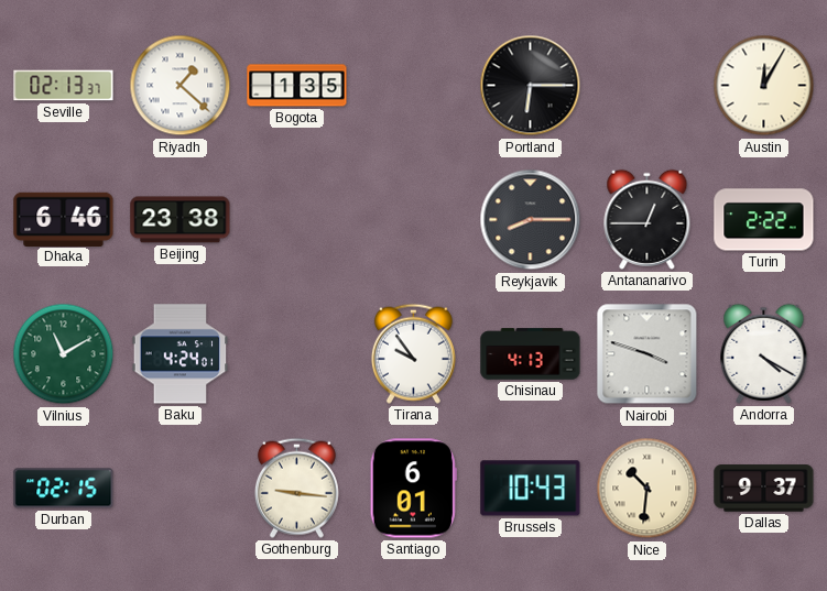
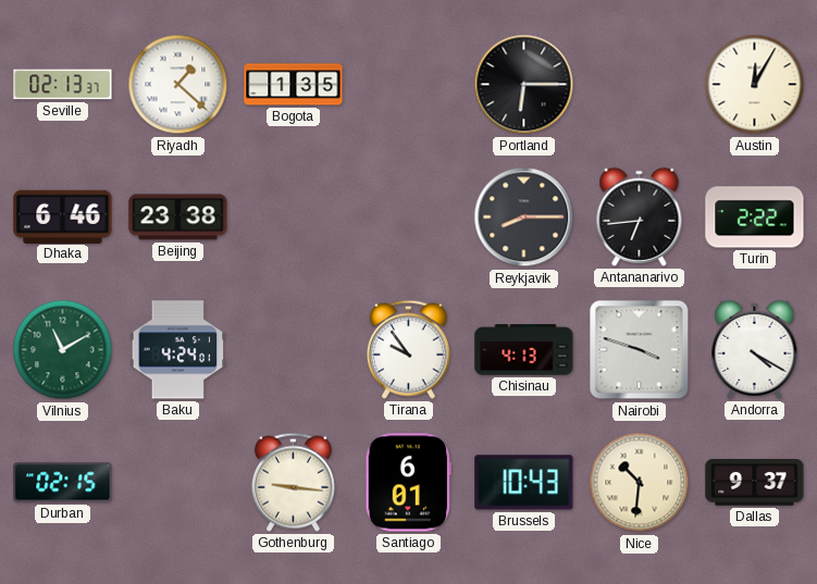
Antananarivo: 12:45 -> 6:44
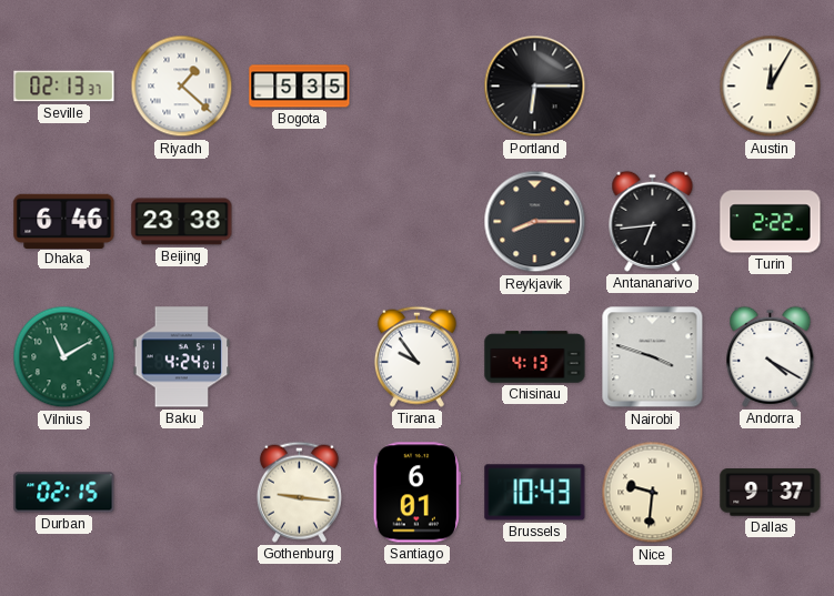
Bogota: 1:35 -> 5:35
Nice: 10:31 -> 9:31
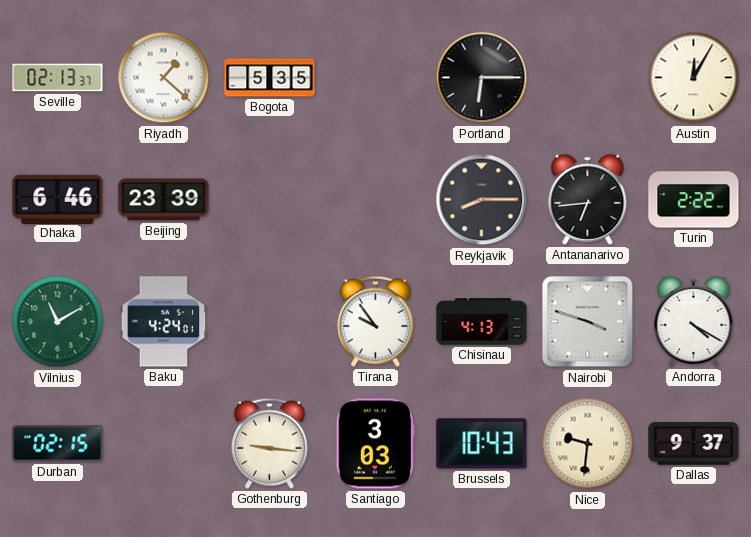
Beijing: 23:38 -> 23:39
Santiago: 6:01 -> 3:03
